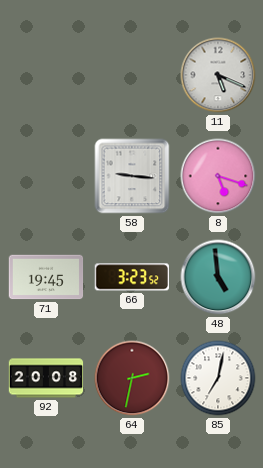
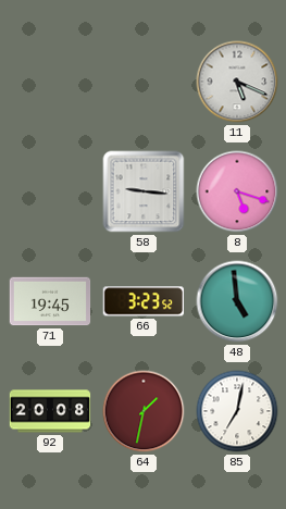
64: 2:32 -> 1:32
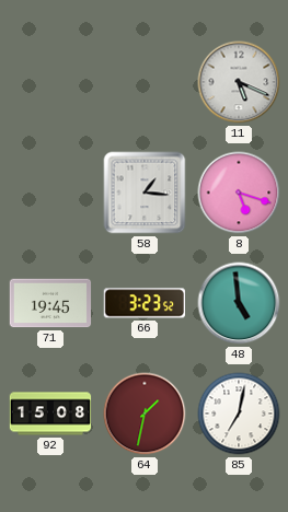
58: 9:16 -> 1:16
92: 20:08 -> 15:08
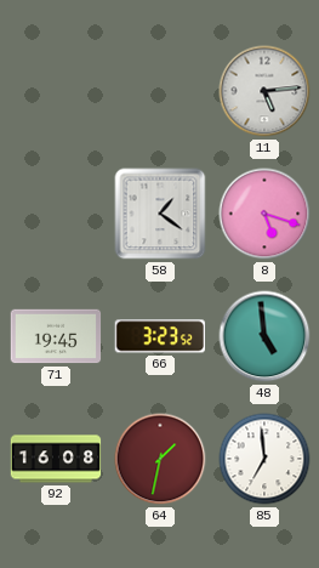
11: 5:19 -> 5:14
58: 1:16 -> 1:21
92: 15:08 -> 16:08
85: 7:02 -> 6:59
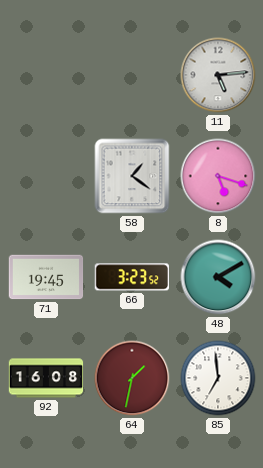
48: 4:59 -> 4:10
